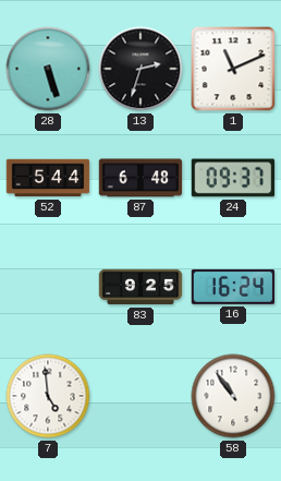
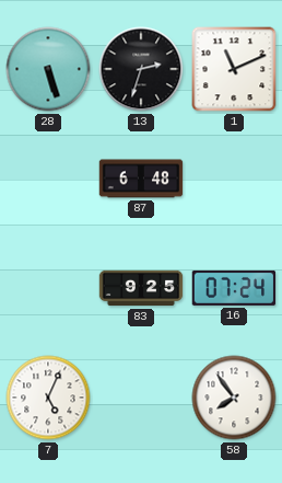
52: 5:44 -> none
24: 09:37 -> none
16: 16:24 -> 07:24
7: 4:59 -> 5:04
58: 10:54 -> 7:54
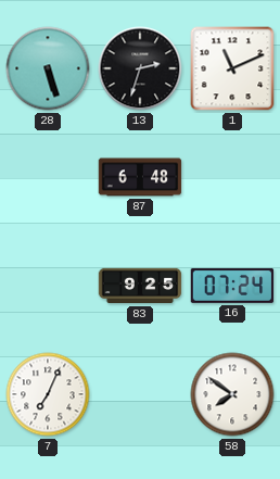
7: 5:04 -> 7:04
58: 7:54 -> 7:51
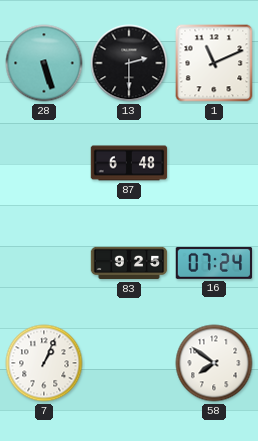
13: 2:33 -> 2:30
7: 7:04 -> 1:04
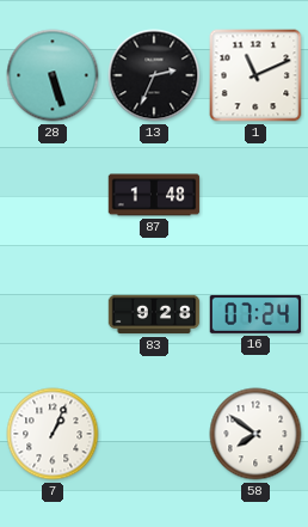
13: 2:30 -> 2:34
87: 6:48 -> 1:48
83: 9:25 -> 9:28
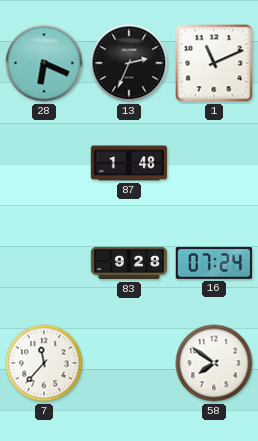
28: 5:27 -> 6:19
7: 1:04 -> 11:37
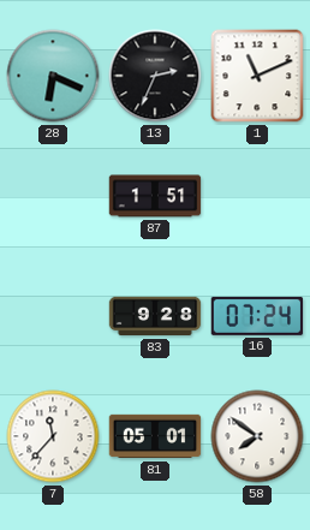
87: 1:48 -> 1:51
81: none -> 05:01
